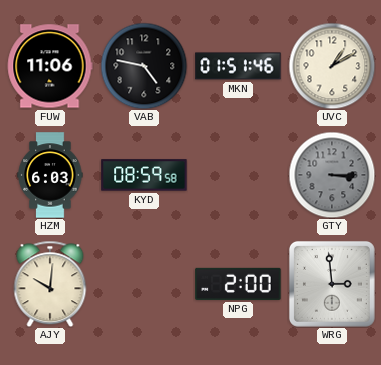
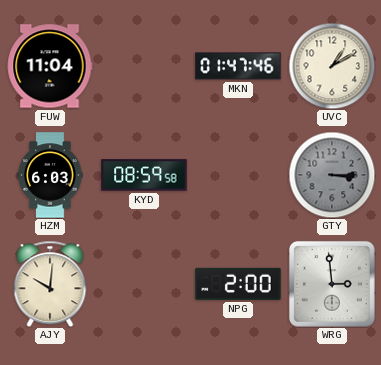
FUW: 11:06 -> 11:04
VAB: 4:47 -> none
MKN: 01:51 -> 01:47
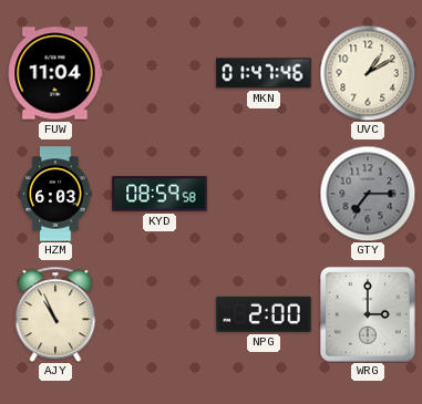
GTY: 3:15 -> 7:15
AJY: 10:01 -> 10:56
WRG: 2:59 -> 3:00
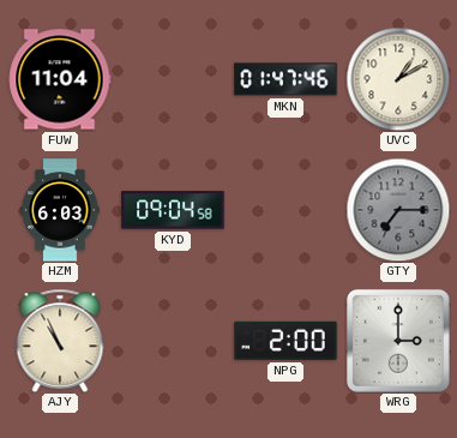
KYD: 08:59 -> 09:04
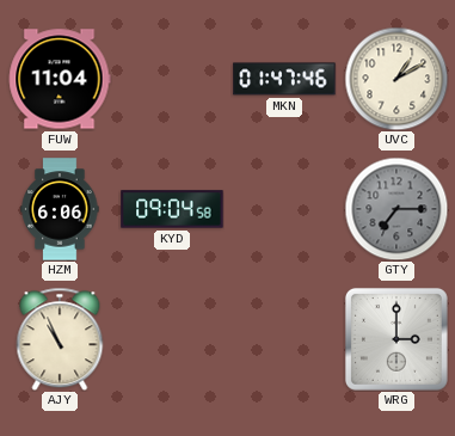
HZM: 6:03 -> 6:06
NPG: 2:00 -> none
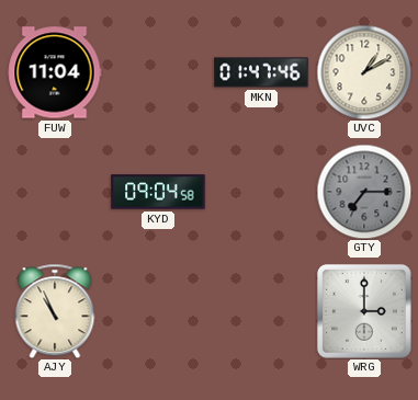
HZM: 6:06 -> none
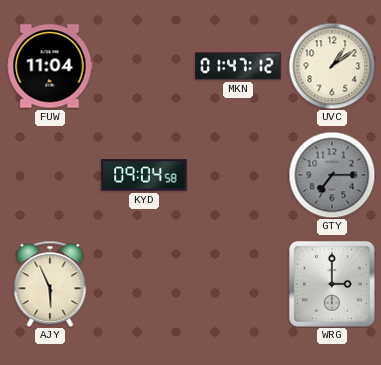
MKN: 01:47:46 -> 01:47:12
UVC: 1:10 -> 1:09
AJY: 10:56 -> 5:56
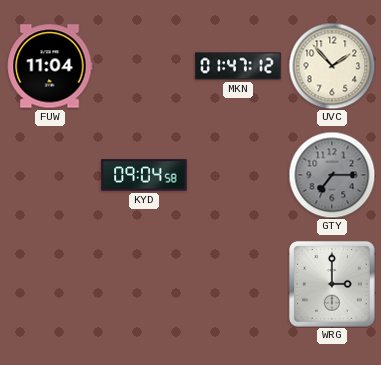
UVC: 1:09 -> 1:53
AJY: 5:56 -> none
